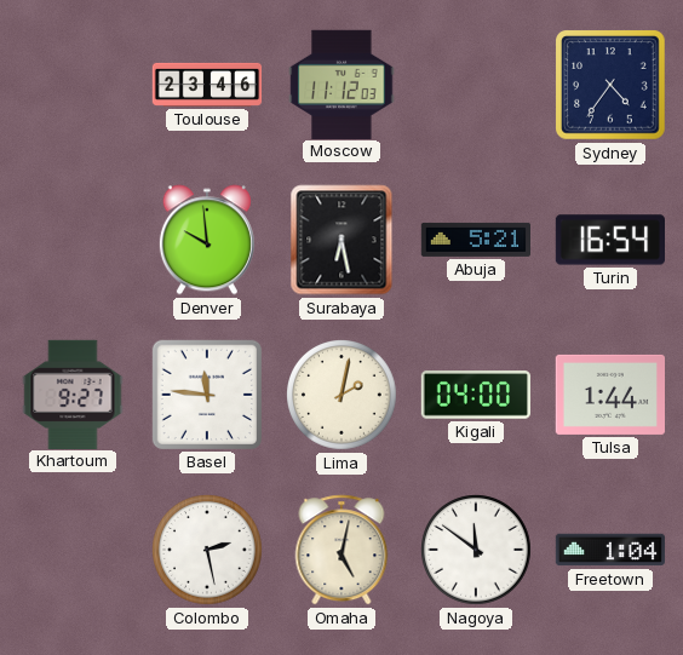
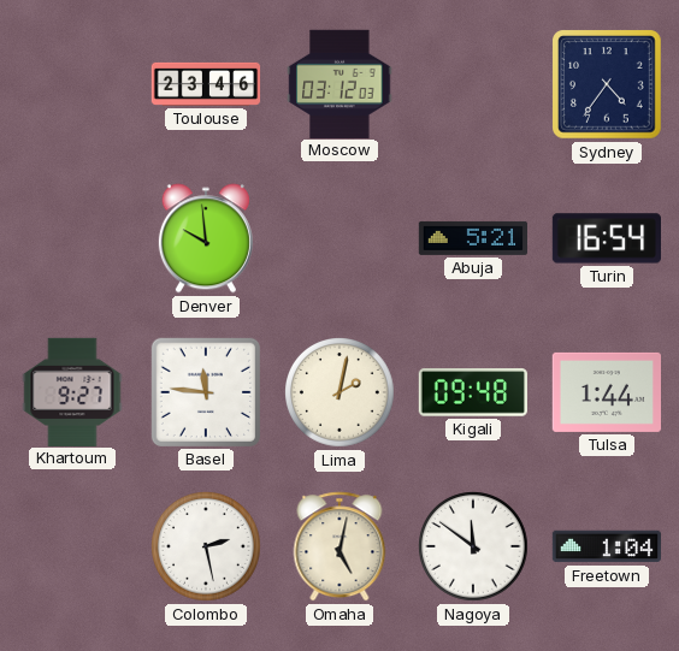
Moscow: 11:12 -> 03:12
Surabaya: 6:28 -> none
Kigali: 04:00 -> 09:48
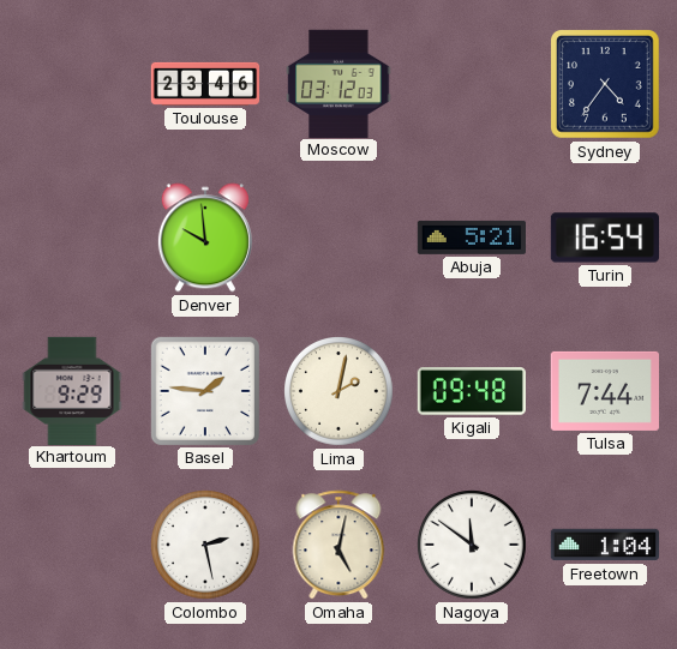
Khartoum: 9:27 -> 9:29
Basel: 11:46 -> 1:46
Tulsa: 1:44 -> 7:44
